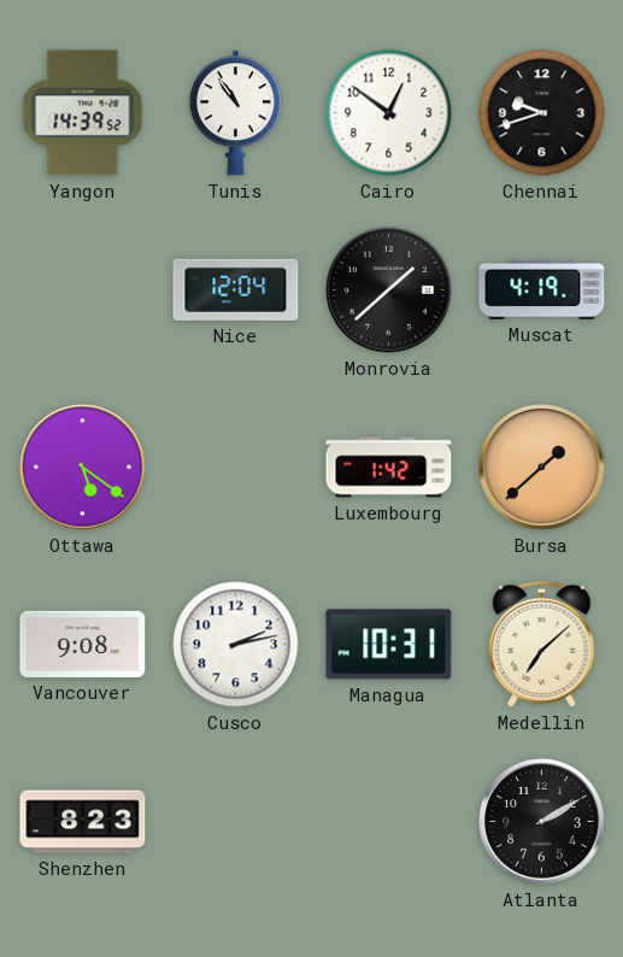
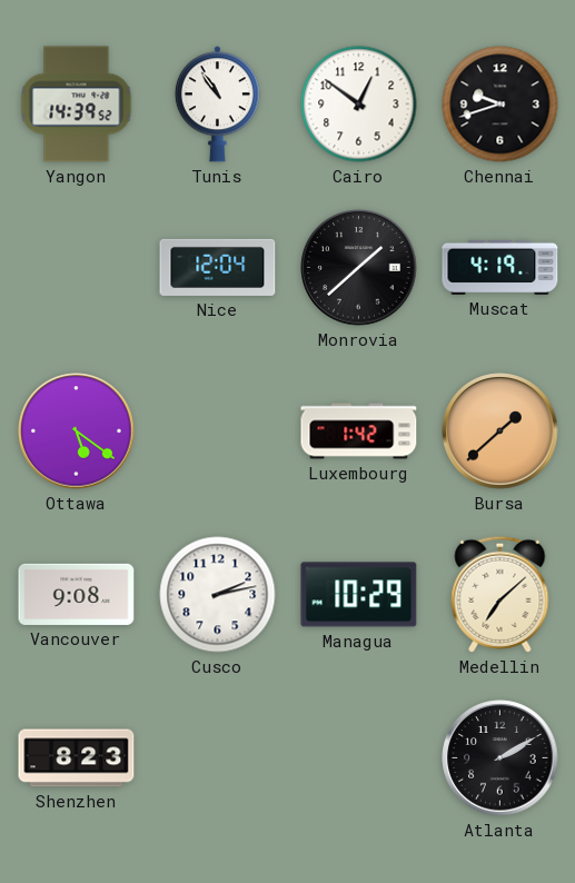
Managua: 10:31 -> 10:29
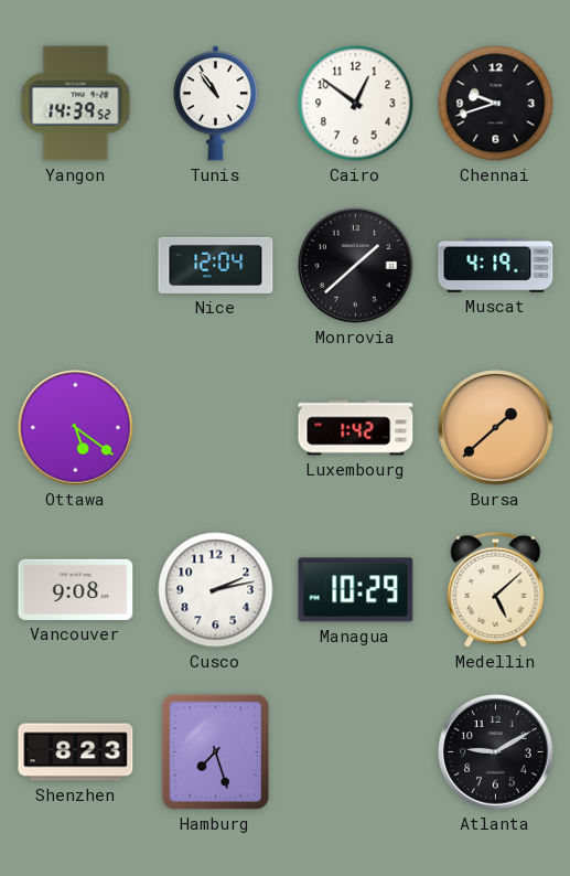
Medellin: 7:08 -> 5:08
Hamburg: none -> 7:27
Atlanta: 2:10 -> 9:10
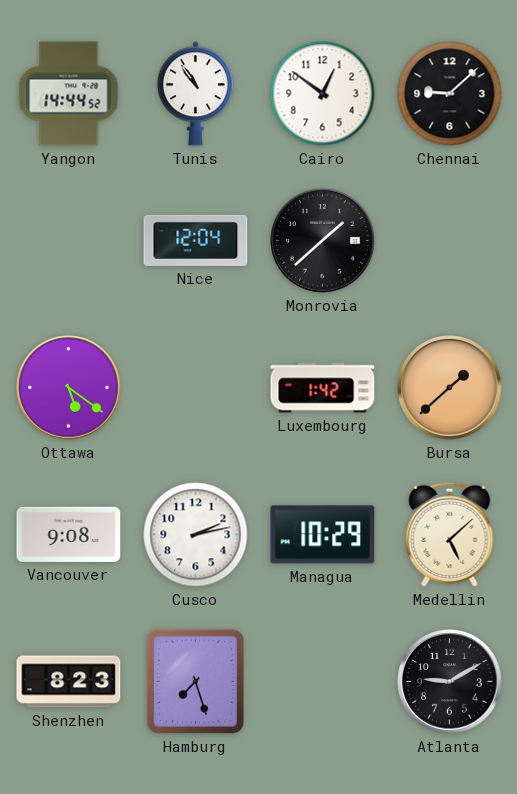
Yangon: 14:39 -> 14:44
Chennai: 9:42 -> 9:08
Muscat: 4:19 -> none
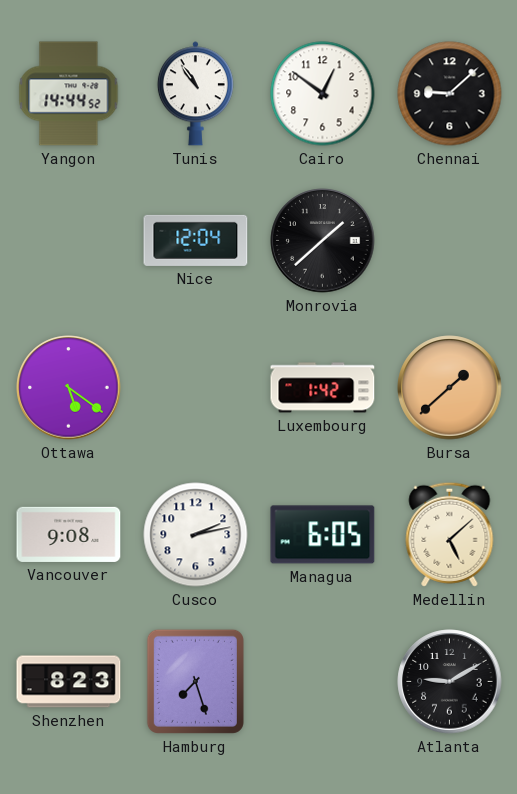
Managua: 10:29 -> 6:05
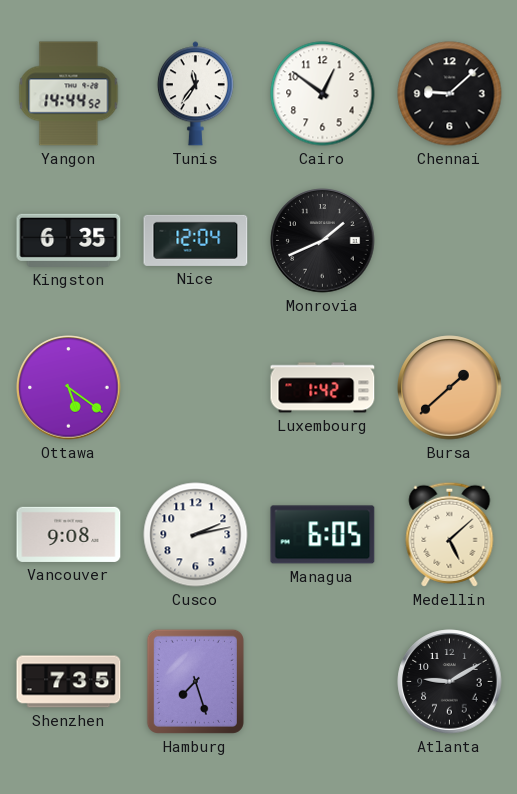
Tunis: 10:54 -> 11:36
Kingston: none -> 6:35
Monrovia: 1:38 -> 1:41
Shenzhen: 8:23 -> 7:35
